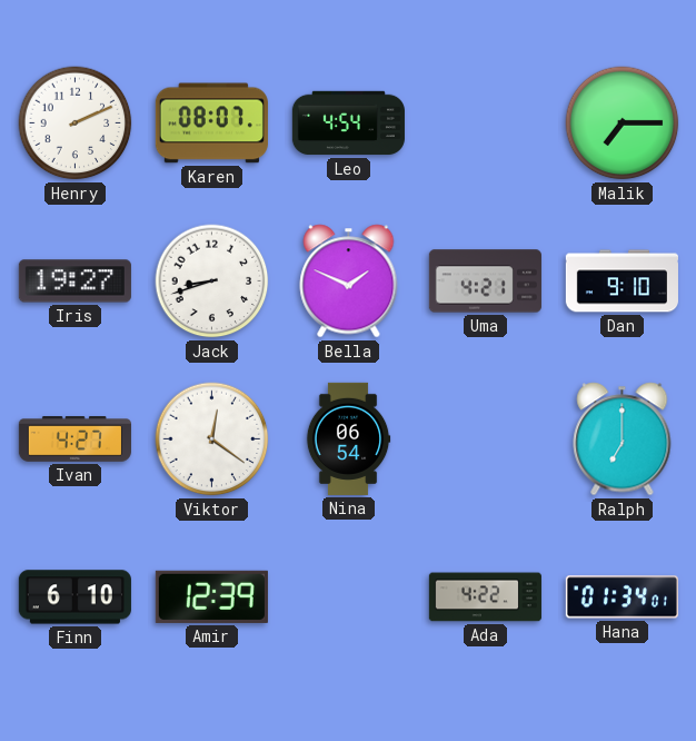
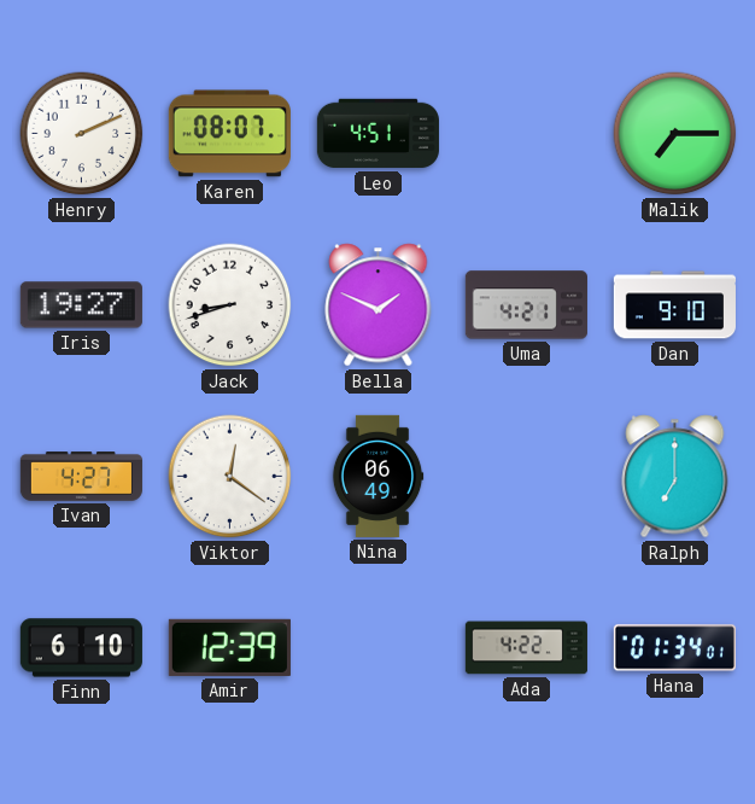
Leo: 4:54 -> 4:51
Nina: 06:54 -> 06:49
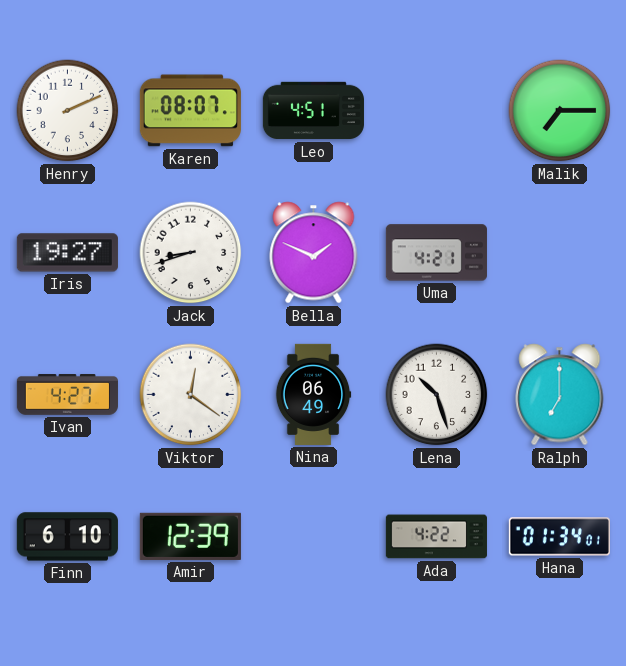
Dan: 9:10 -> none
Lena: none -> 10:27
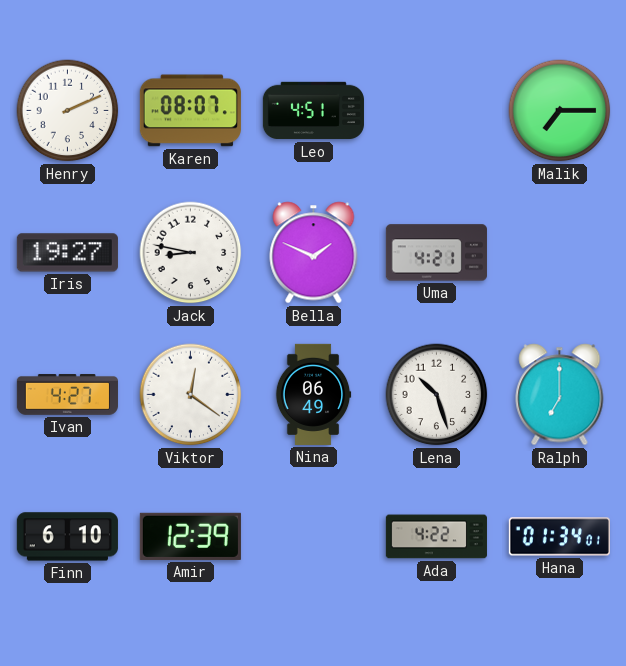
Jack: 8:42 -> 8:47
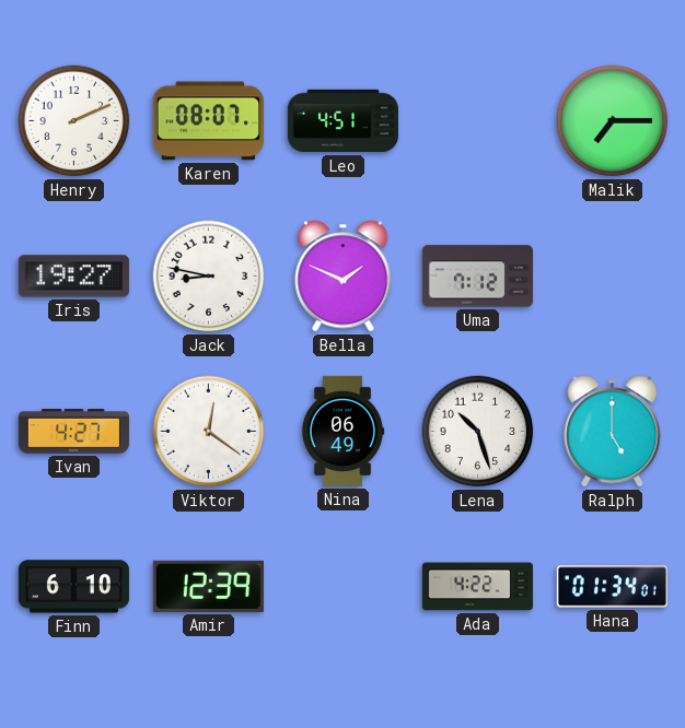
Uma: 4:21 -> 7:12
Ralph: 7:00 -> 5:00
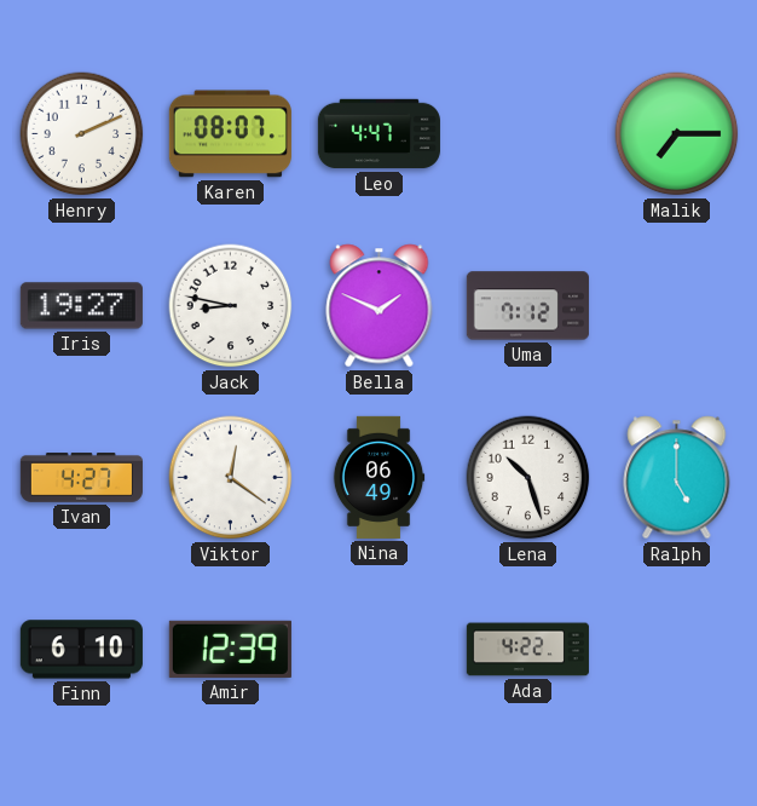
Leo: 4:51 -> 4:47
Hana: 01:34 -> none
